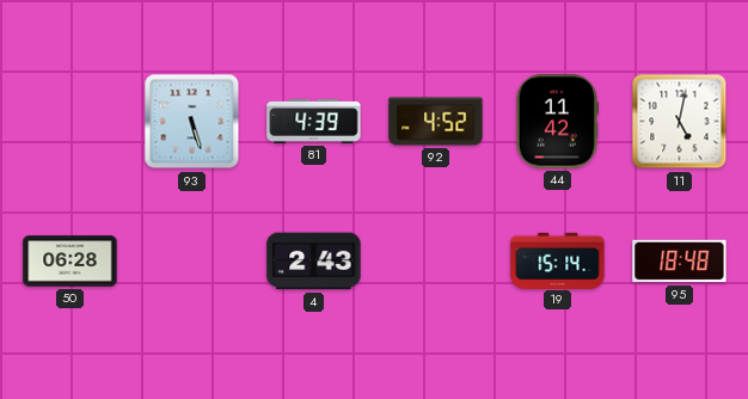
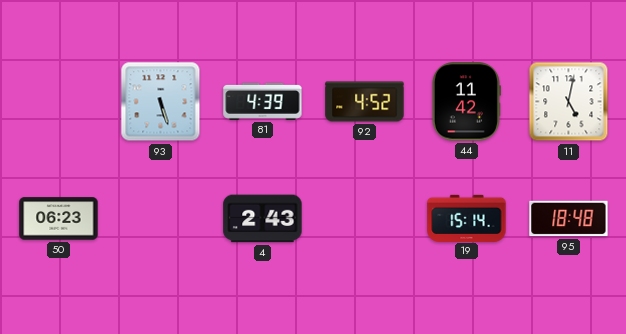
50: 06:28 -> 06:23
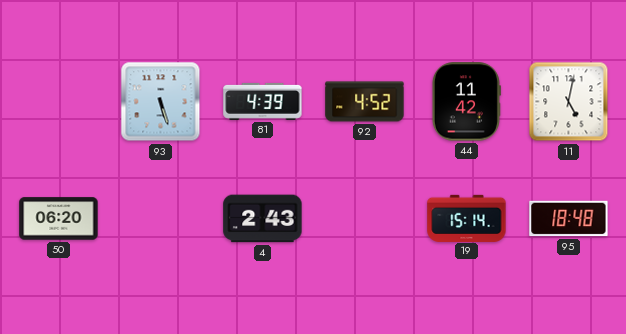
50: 06:23 -> 06:20
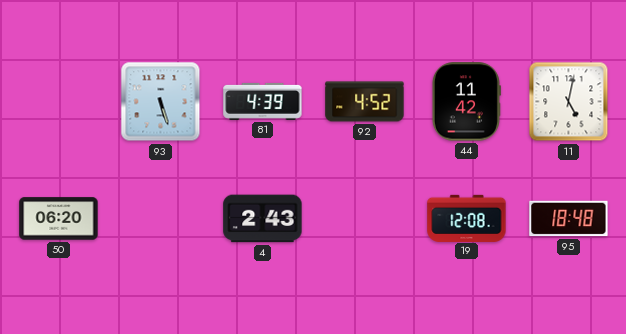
19: 15:14 -> 12:08
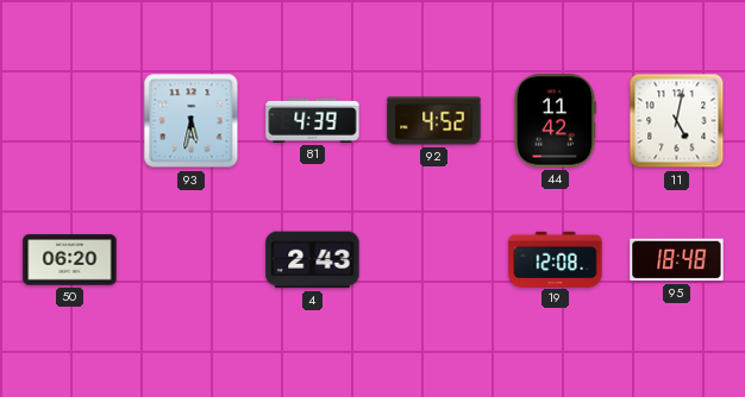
93: 5:27 -> 5:32
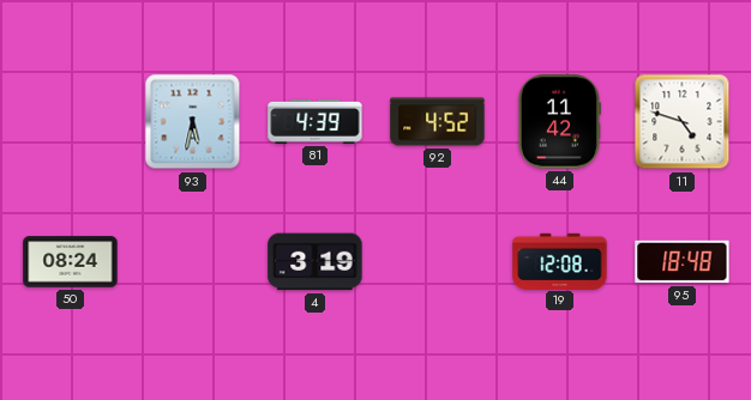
11: 5:02 -> 4:48
50: 06:20 -> 08:24
4: 2:43 -> 3:19
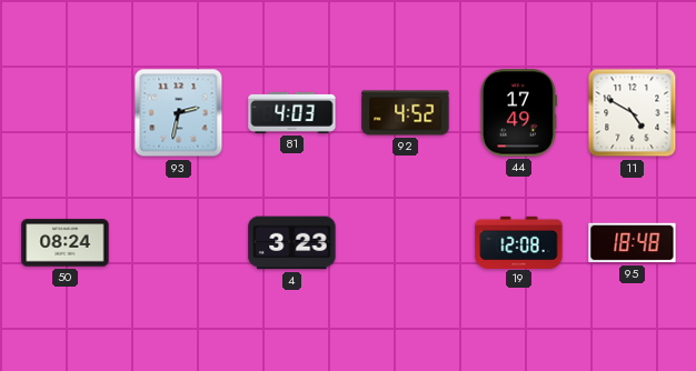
93: 5:32 -> 2:32
81: 4:39 -> 4:03
44: 11:42 -> 17:49
11: 4:48 -> 4:50
4: 3:19 -> 3:23
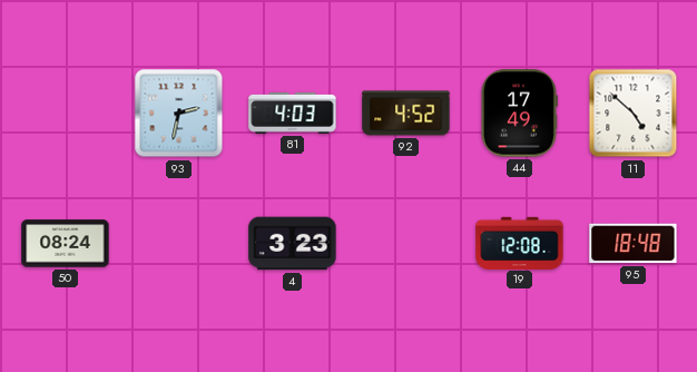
11: 4:50 -> 4:52
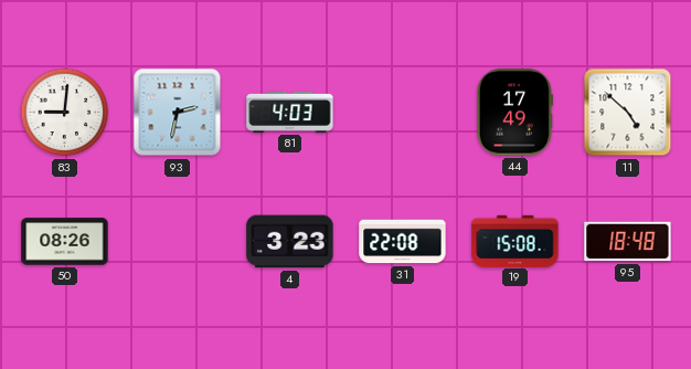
83: none -> 9:01
92: 4:52 -> none
50: 08:24 -> 08:26
31: none -> 22:08
19: 12:08 -> 15:08
